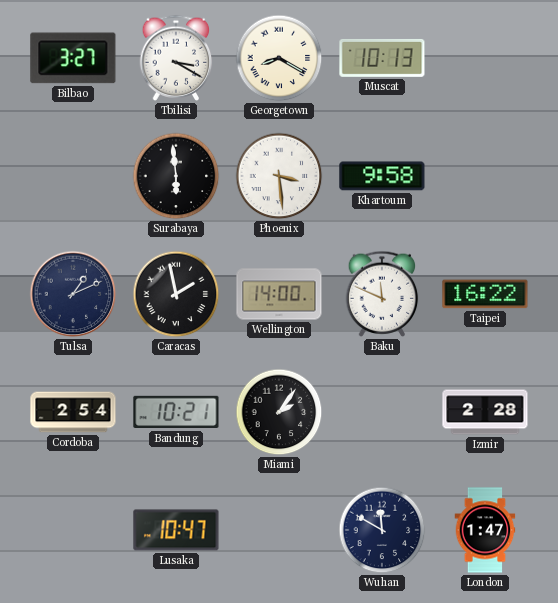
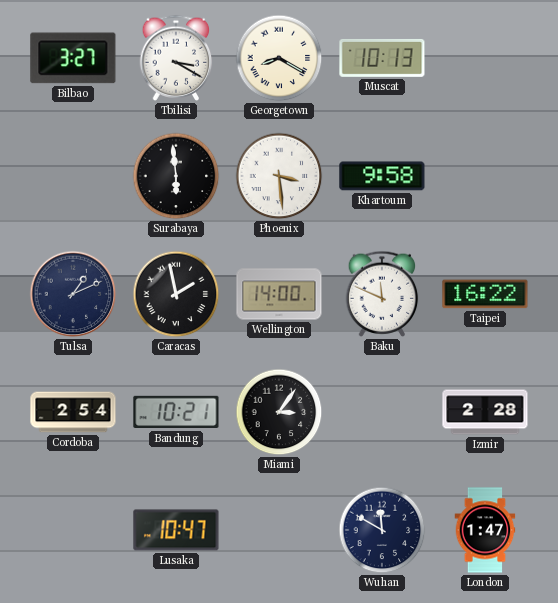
Miami: 2:06 -> 3:06
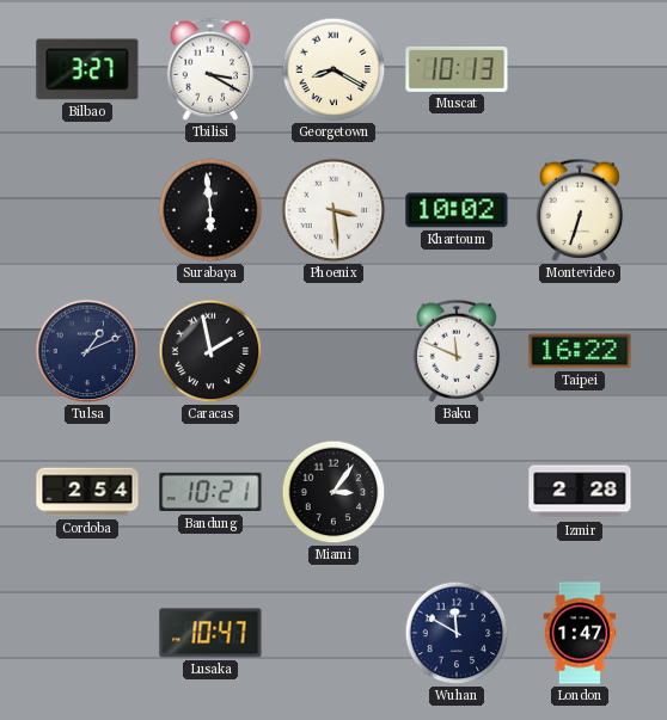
Khartoum: 9:58 -> 10:02
Montevideo: none -> 6:33
Wellington: 14:00 -> none
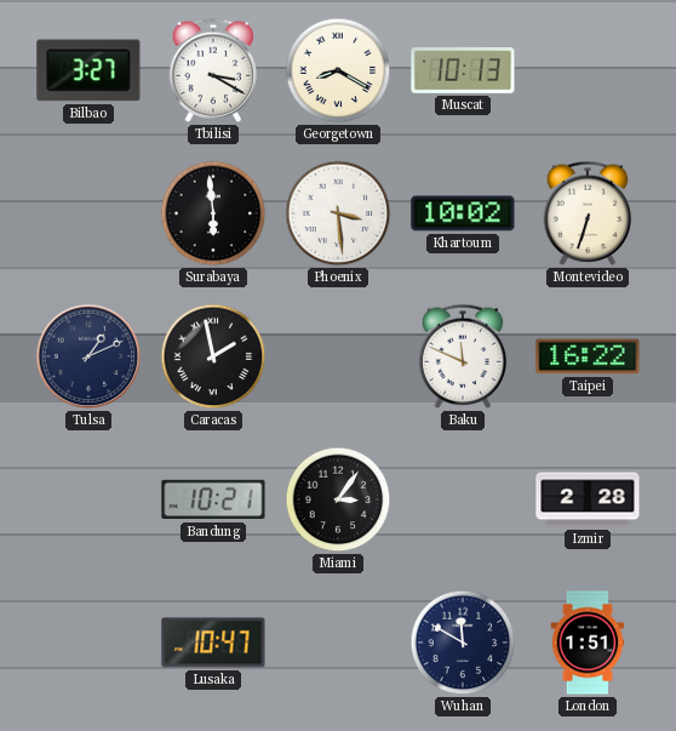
Cordoba: 2:54 -> none
London: 1:47 -> 1:51
